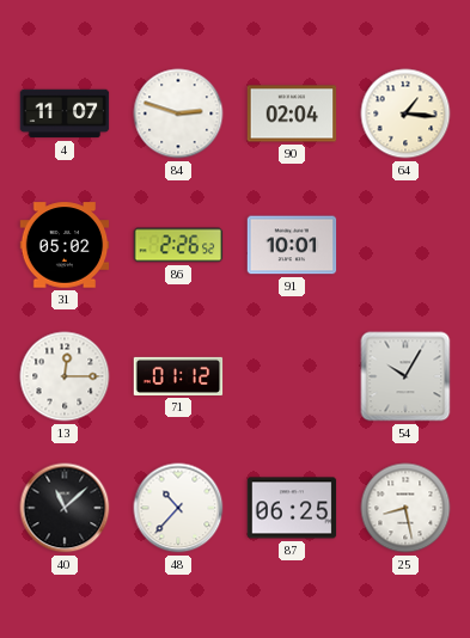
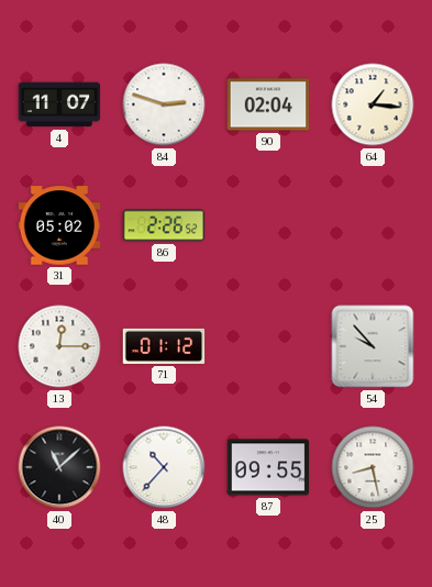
91: 10:01 -> none
54: 10:05 -> 9:53
87: 06:25 -> 09:55
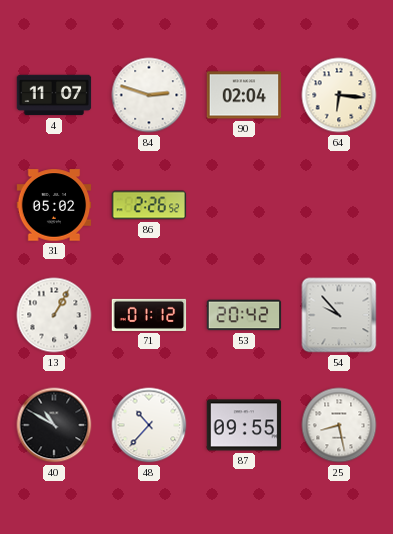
64: 1:16 -> 6:16
13: 12:15 -> 1:05
53: none -> 20:42
40: 11:08 -> 10:50
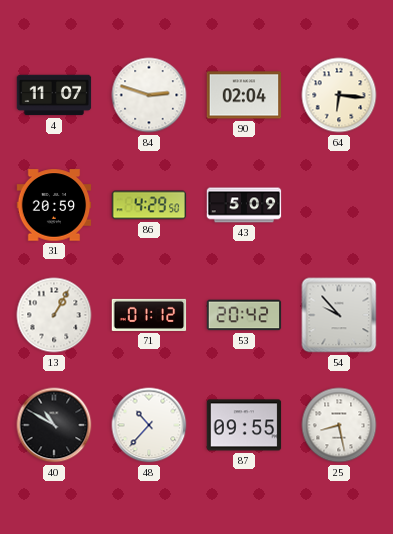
31: 05:02 -> 20:59
86: 2:26 -> 4:29
43: none -> 5:09
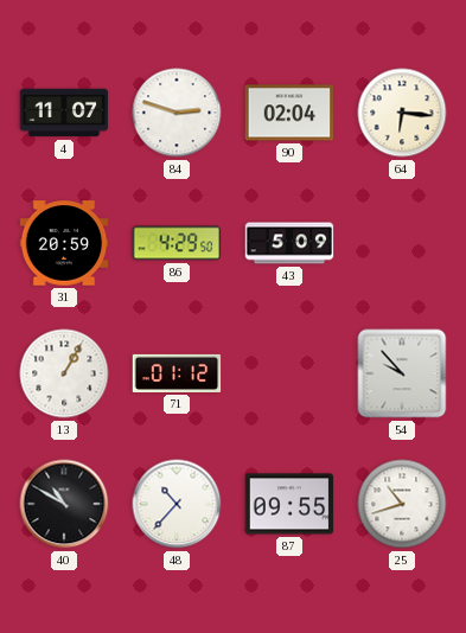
53: 20:42 -> none
25: 8:28 -> 10:42
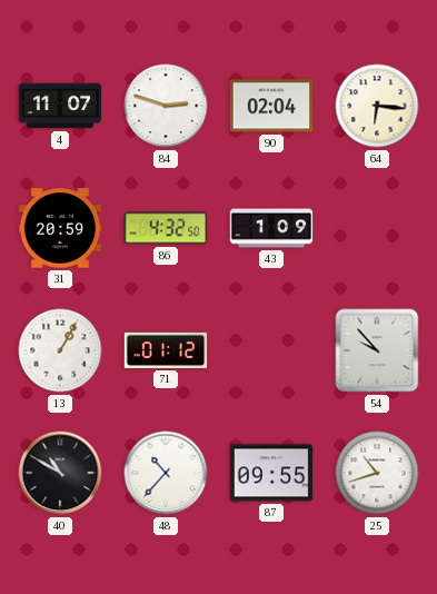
86: 4:29 -> 4:32
43: 5:09 -> 1:09
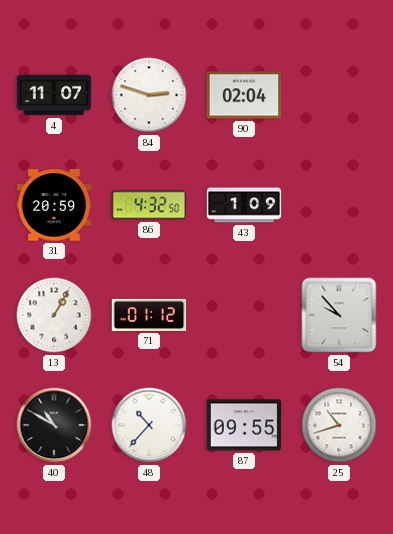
64: 6:16 -> none
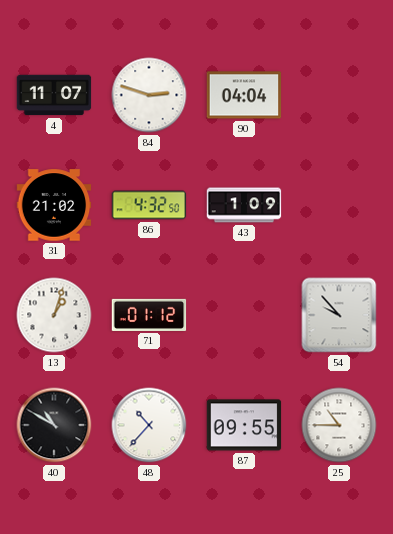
90: 02:04 -> 04:04
31: 20:59 -> 21:02
13: 1:05 -> 1:03
25: 10:42 -> 10:45
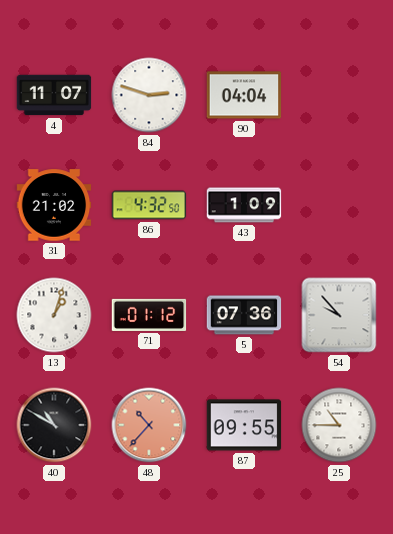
5: none -> 07:36
48 dial: white -> salmon
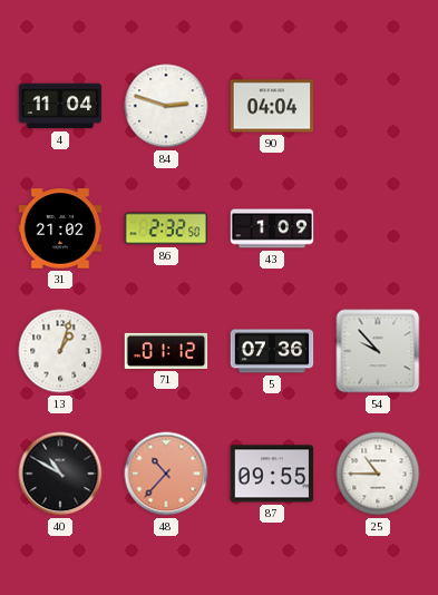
4: 11:07 -> 11:04
86: 4:32 -> 2:32
